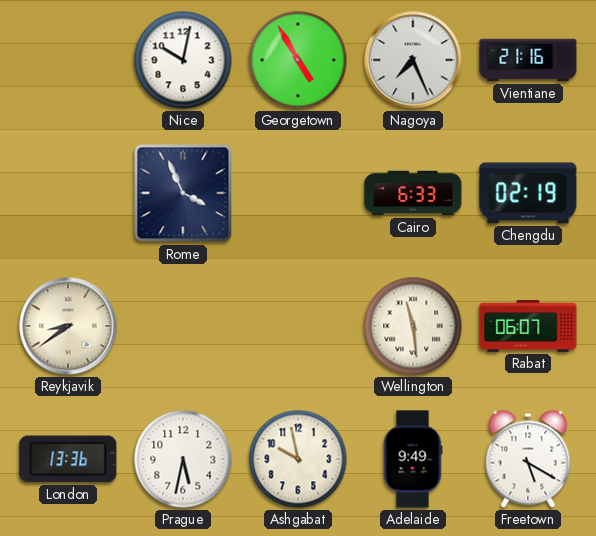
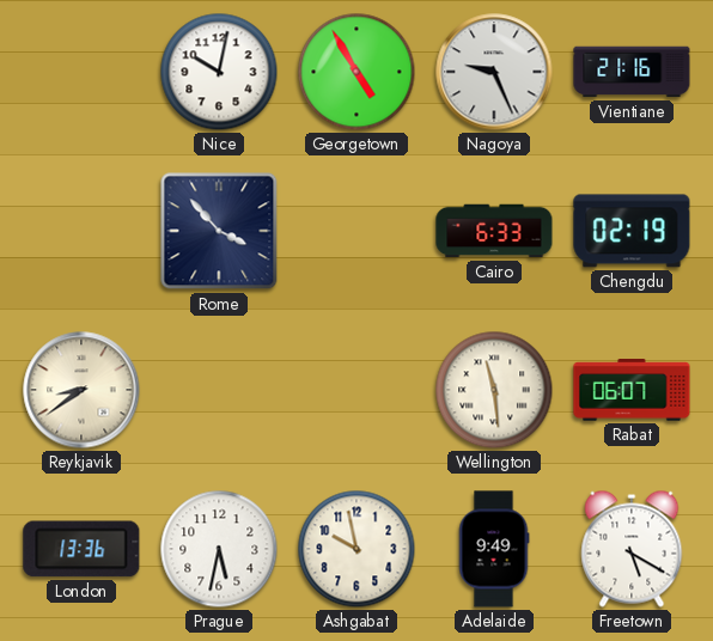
Nagoya: 7:26 -> 9:26
Rome: 3:56 -> 3:53
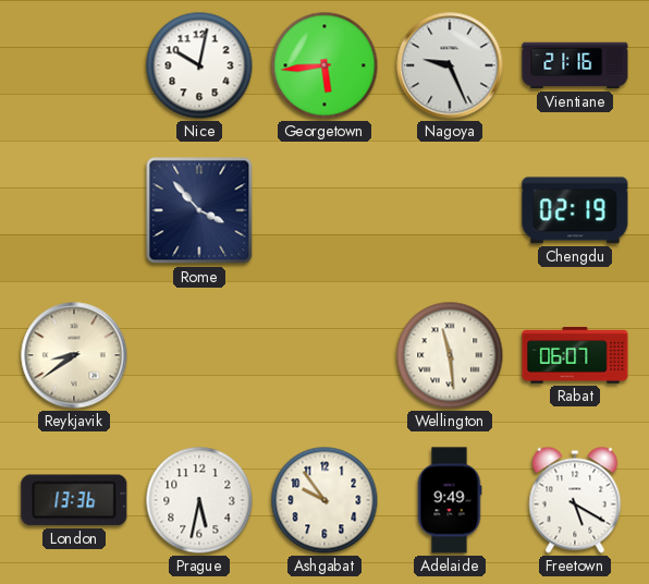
Georgetown: 4:55 -> 5:44
Cairo: 6:33 -> none
Ashgabat: 9:58 -> 9:54
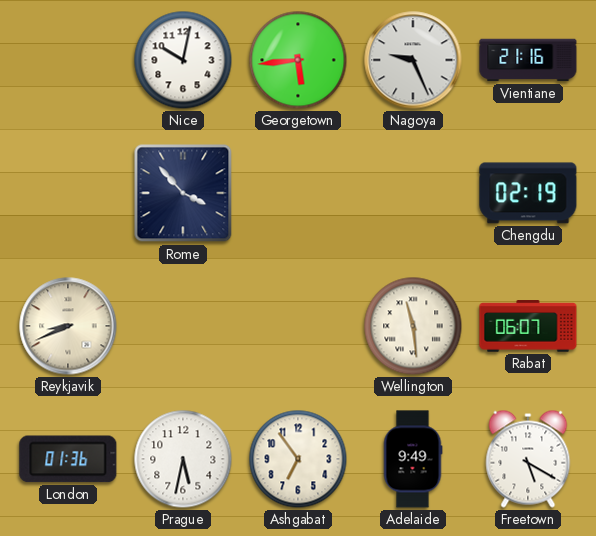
Reykjavik: 8:39 -> 8:41
London: 13:36 -> 01:36
Ashgabat: 9:54 -> 6:54
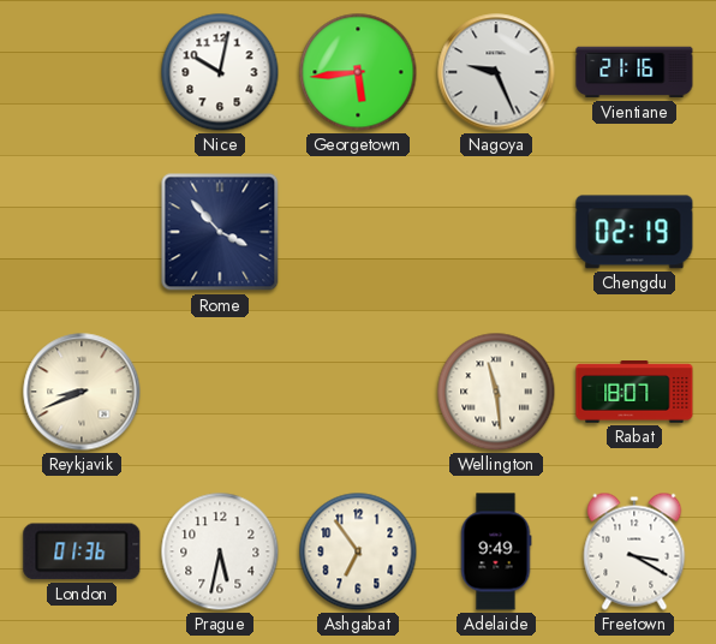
Rabat: 06:07 -> 18:07
Freetown: 5:20 -> 3:20
